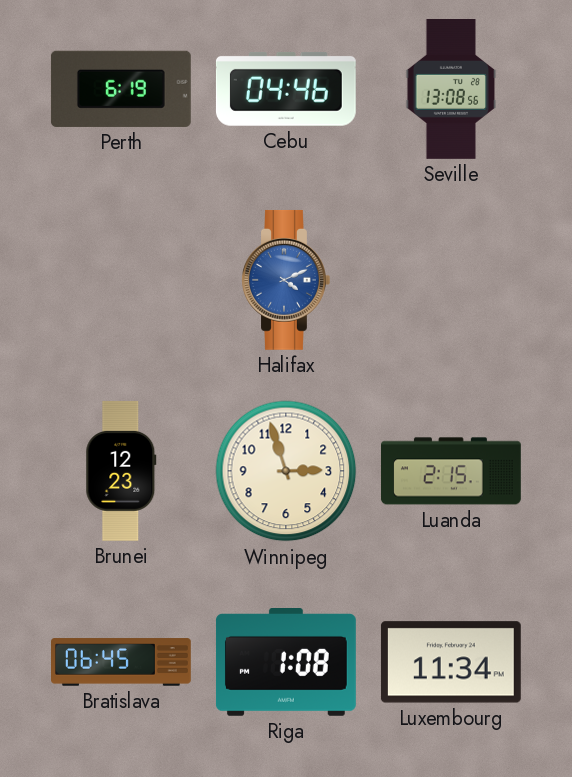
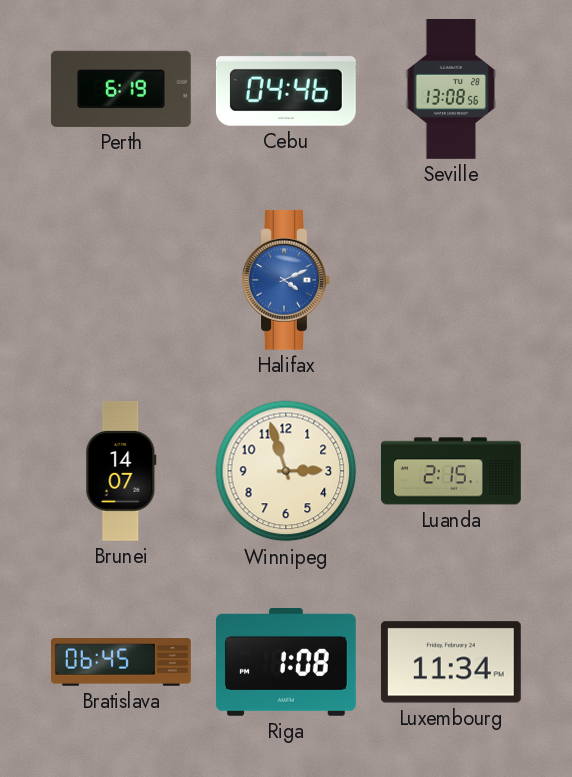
Brunei: 12:23 -> 14:07
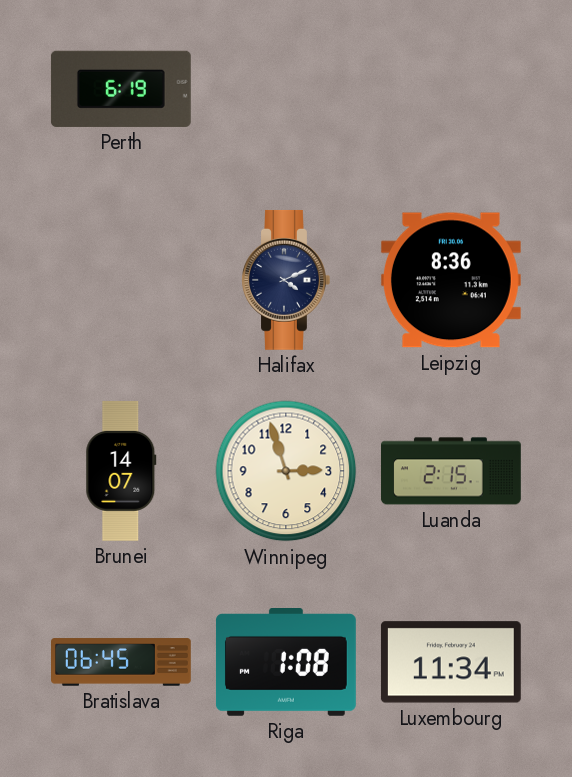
Cebu: 04:46 -> none
Seville: 13:08 -> none
Halifax dial: blue -> navy
Leipzig: none -> 8:36
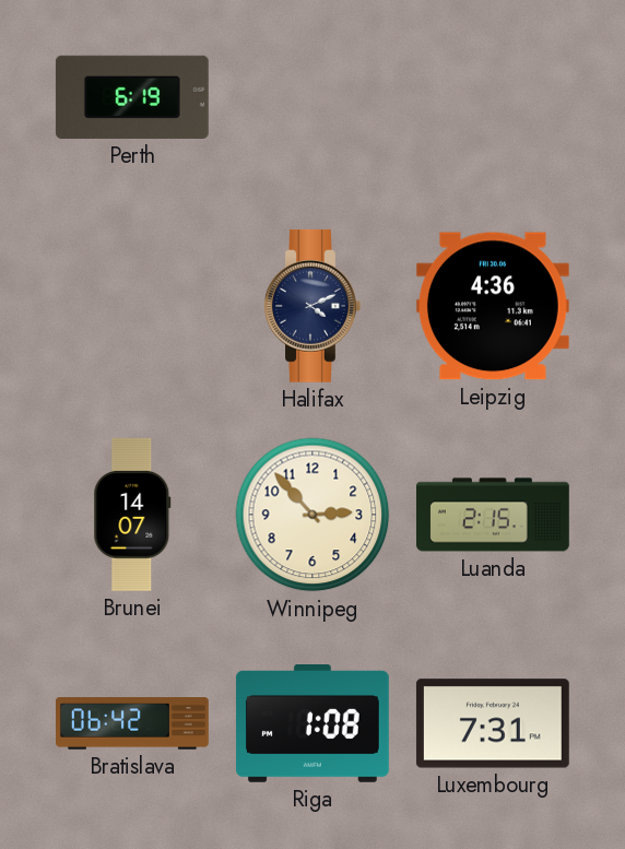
Leipzig: 8:36 -> 4:36
Winnipeg: 2:57 -> 2:53
Bratislava: 06:45 -> 06:42
Luxembourg: 11:34 -> 7:31
